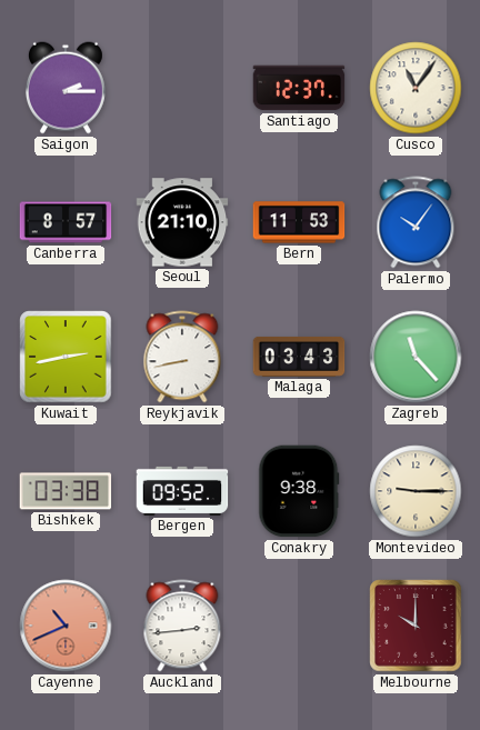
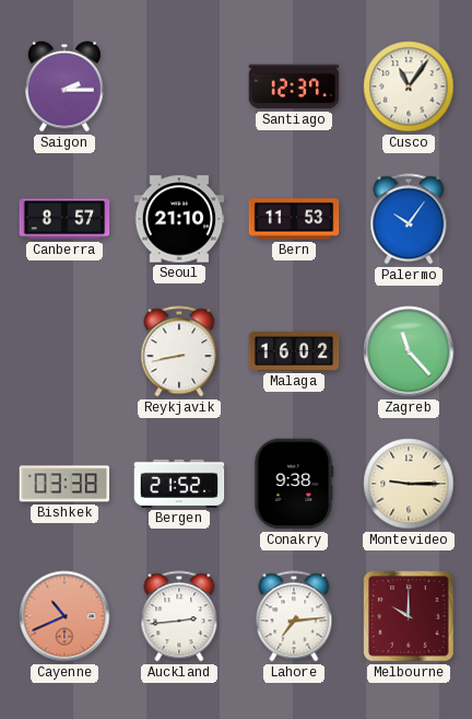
Kuwait: 2:43 -> none
Malaga: 03:43 -> 16:02
Bergen: 09:52 -> 21:52
Lahore: none -> 7:14
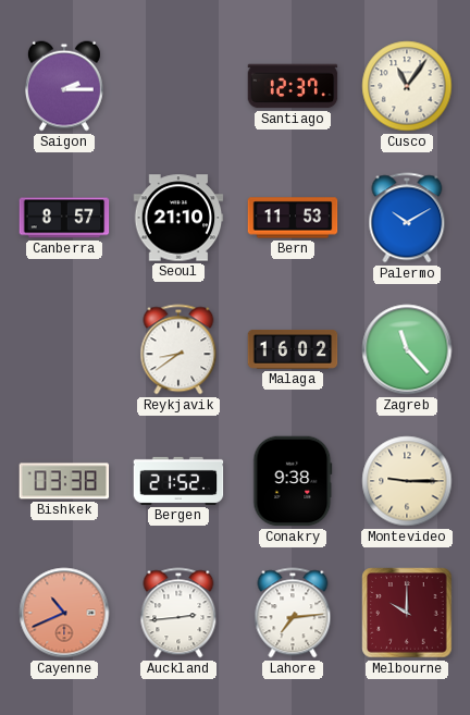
Palermo: 10:06 -> 10:10
Reykjavik: 8:43 -> 8:39
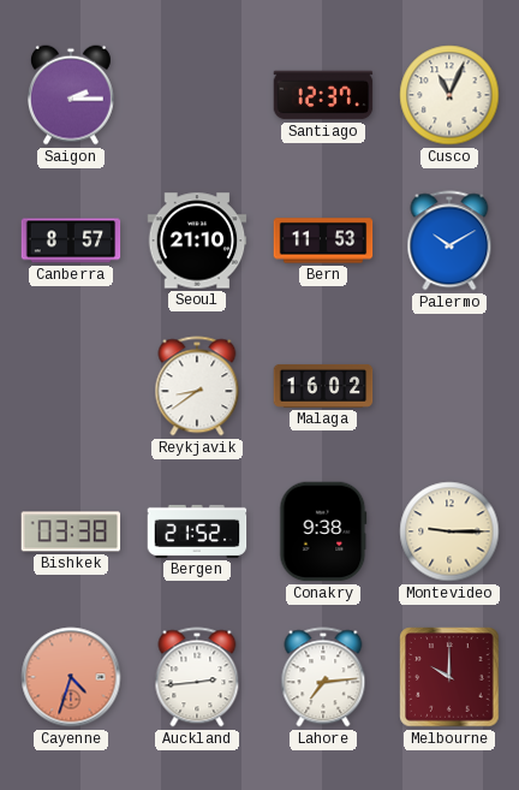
Cusco: 11:06 -> 11:04
Zagreb: 11:23 -> none
Cayenne: 10:41 -> 4:33
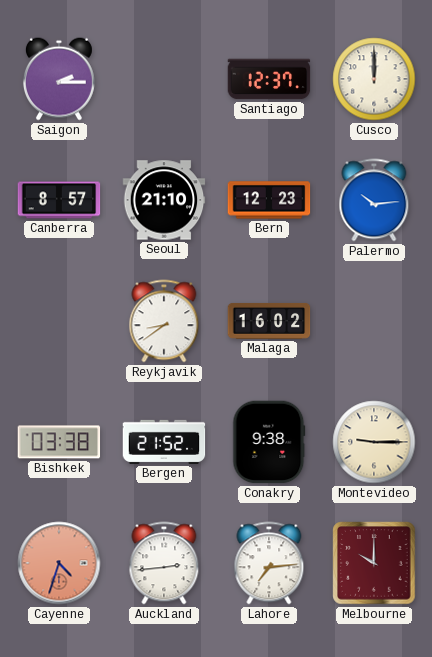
Cusco: 11:04 -> 12:00
Bern: 11:53 -> 12:23
Palermo: 10:10 -> 10:14
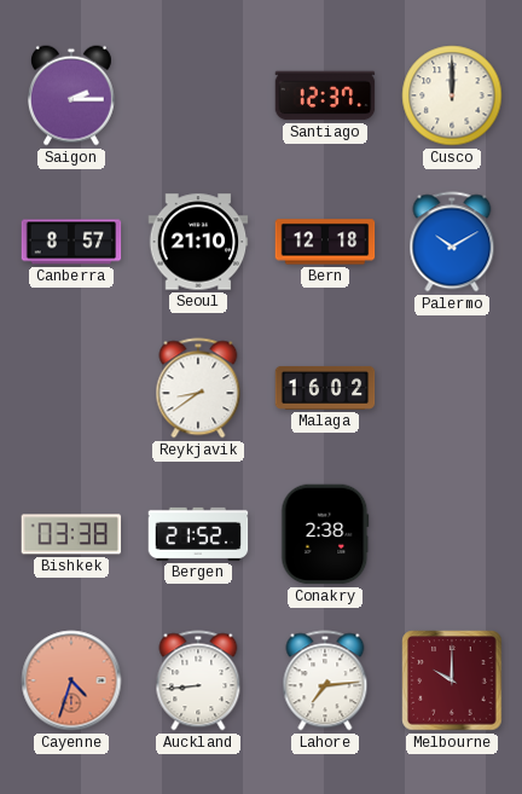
Bern: 12:23 -> 12:18
Palermo: 10:14 -> 10:10
Conakry: 9:38 -> 2:38
Montevideo: 9:15 -> none
Auckland: 2:44 -> 8:44
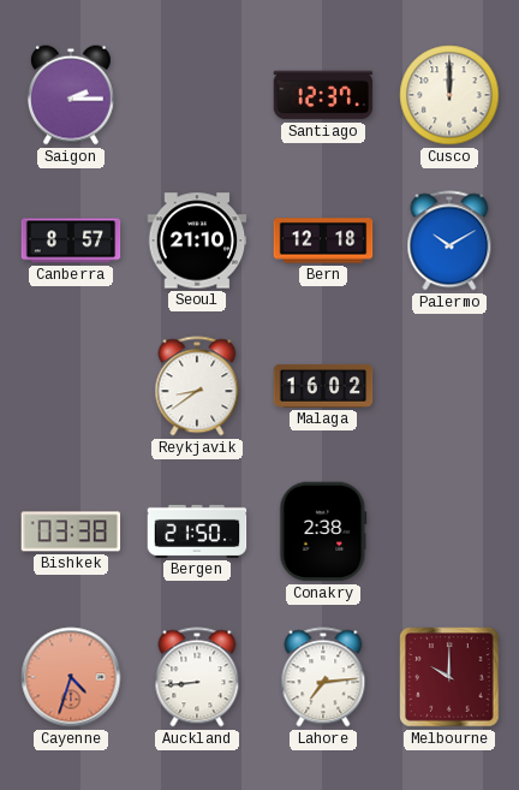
Bergen: 21:52 -> 21:50
